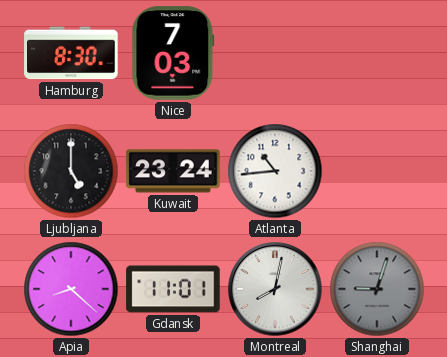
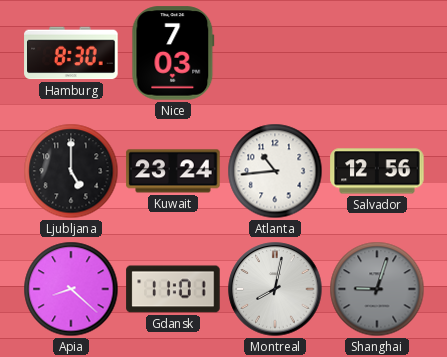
Salvador: none -> 12:56
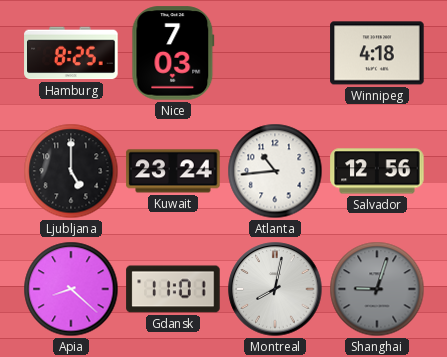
Hamburg: 8:30 -> 8:25
Winnipeg: none -> 4:18
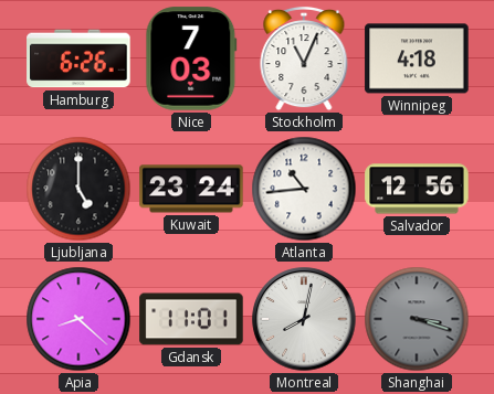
Hamburg: 8:25 -> 6:26
Stockholm: none -> 11:04
Shanghai: 9:03 -> 3:18
